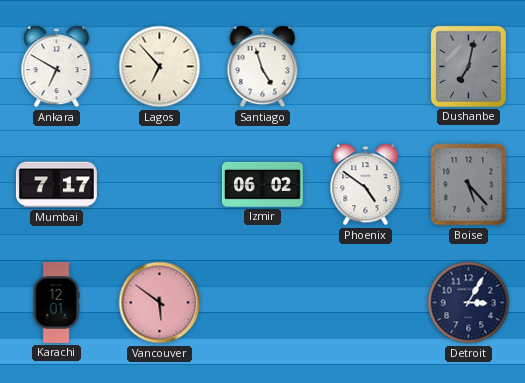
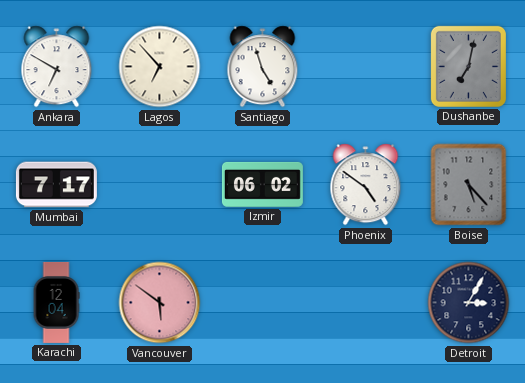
Karachi: 12:01 -> 12:04
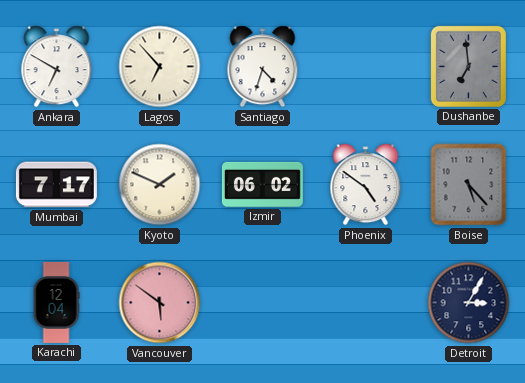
Santiago: 4:57 -> 4:33
Dushanbe: 7:02 -> 6:59
Kyoto: none -> 1:49
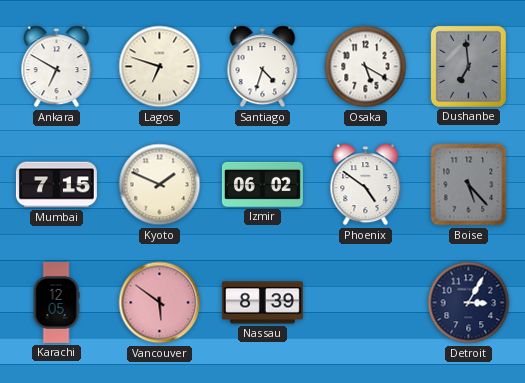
Lagos: 6:53 -> 6:48
Osaka: none -> 5:20
Mumbai: 7:17 -> 7:15
Karachi: 12:04 -> 12:05
Nassau: none -> 8:39
